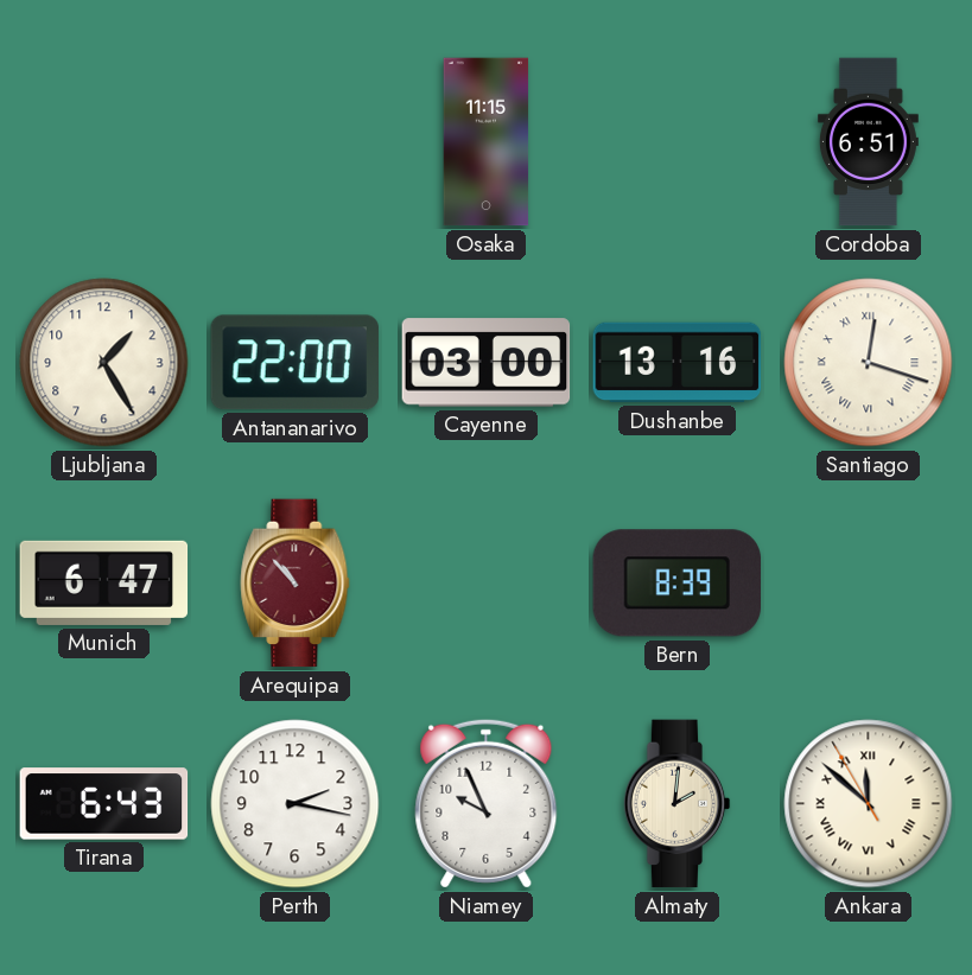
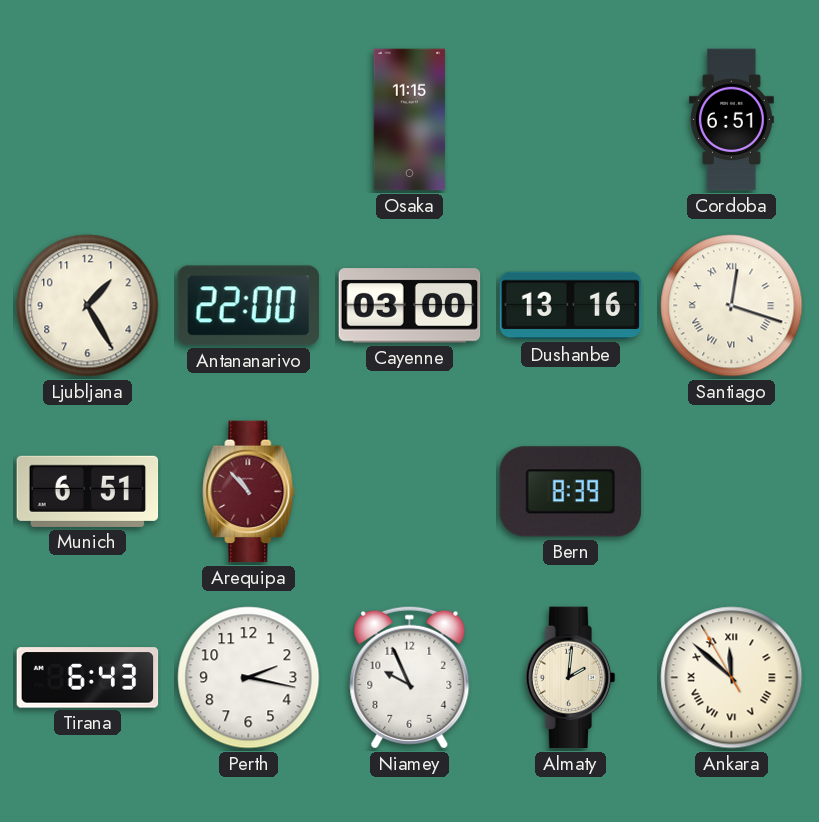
Munich: 6:47 -> 6:51
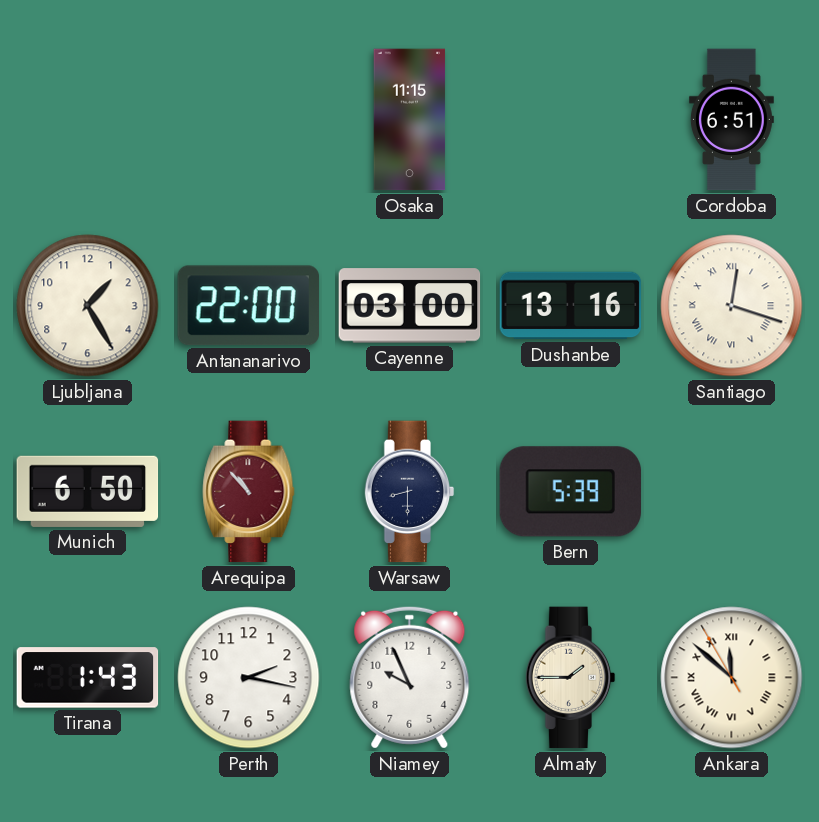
Munich: 6:51 -> 6:50
Warsaw: none -> 8:30
Bern: 8:39 -> 5:39
Tirana: 6:43 -> 1:43
Almaty: 2:01 -> 1:45
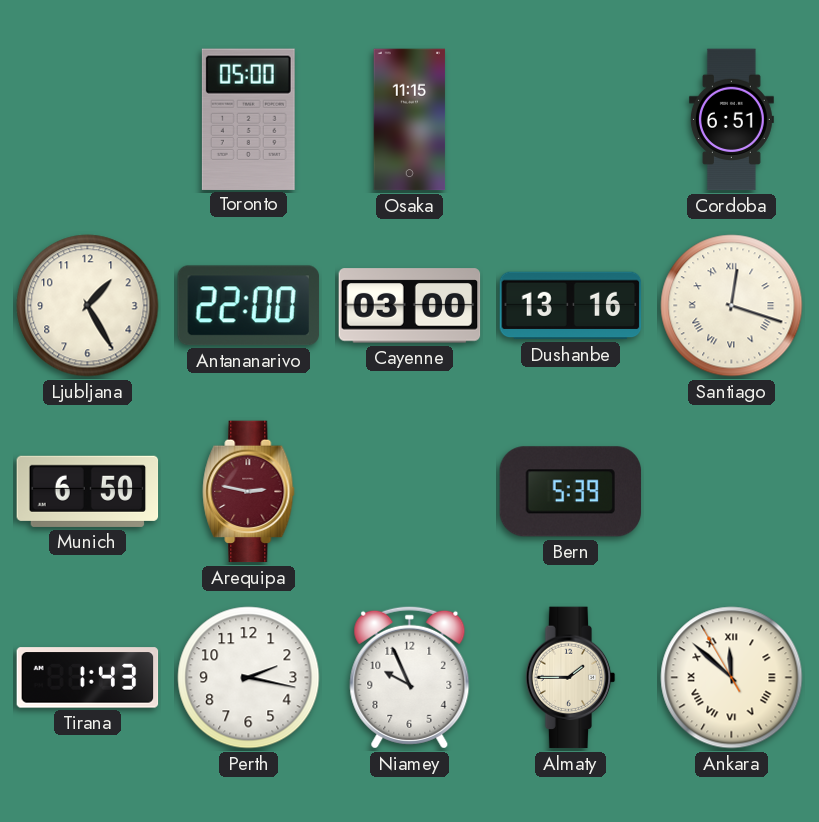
Toronto: none -> 05:00
Arequipa: 10:53 -> 2:47
Warsaw: 8:30 -> none
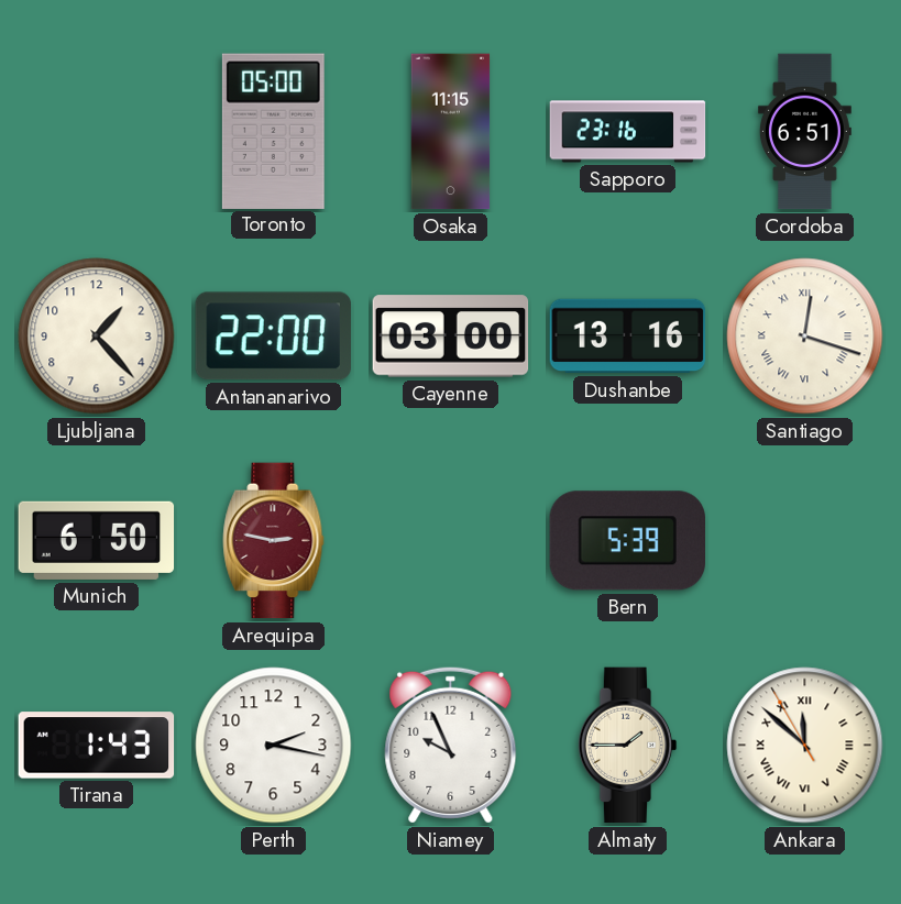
Sapporo: none -> 23:16
Ljubljana: 1:25 -> 1:23
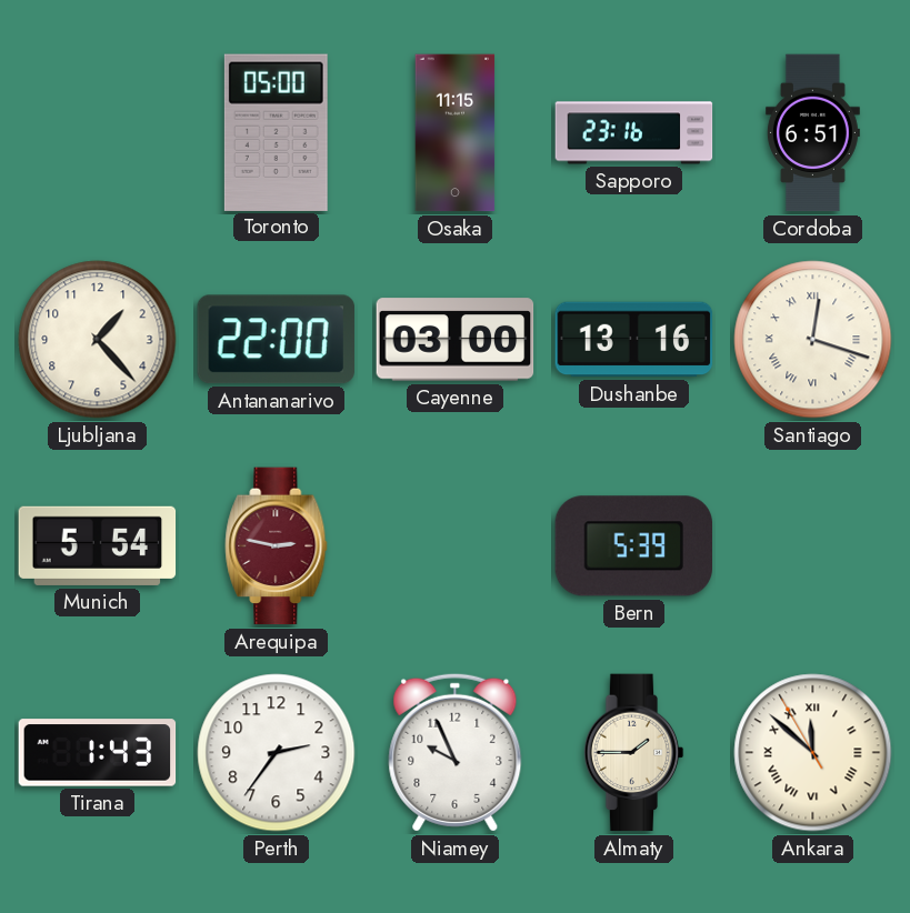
Munich: 6:50 -> 5:54
Perth: 2:17 -> 2:36
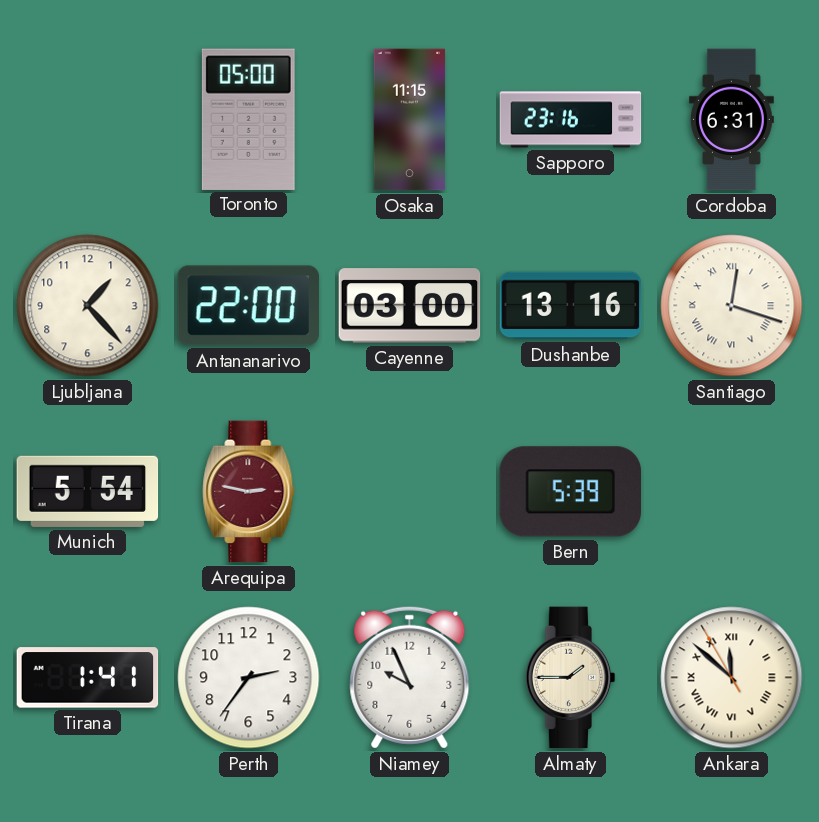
Cordoba: 6:51 -> 6:31
Tirana: 1:43 -> 1:41
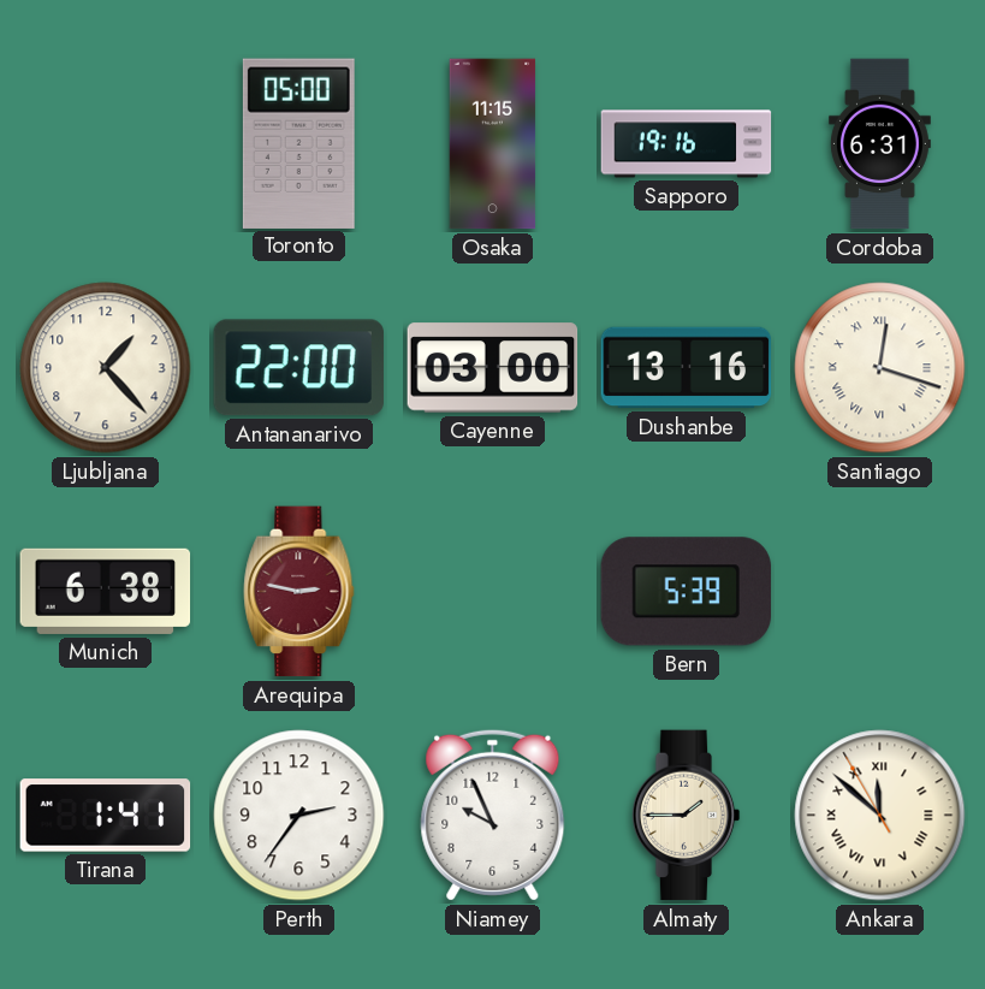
Sapporo: 23:16 -> 19:16
Munich: 5:54 -> 6:38
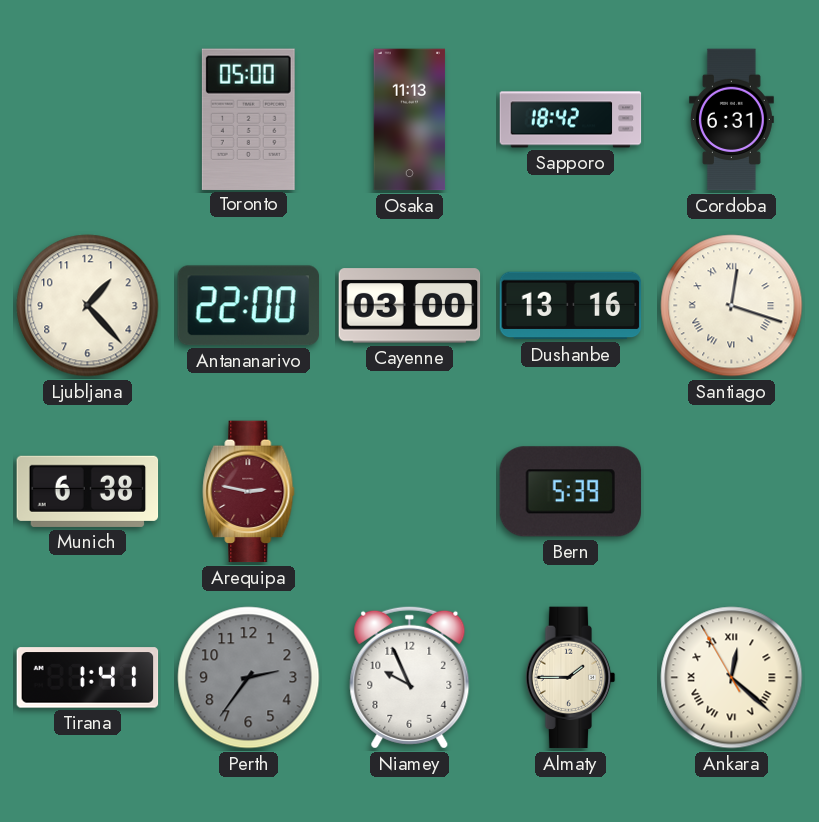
Osaka: 11:15 -> 11:13
Sapporo: 19:16 -> 18:42
Perth dial: white -> grey
Ankara: 11:51 -> 12:21
